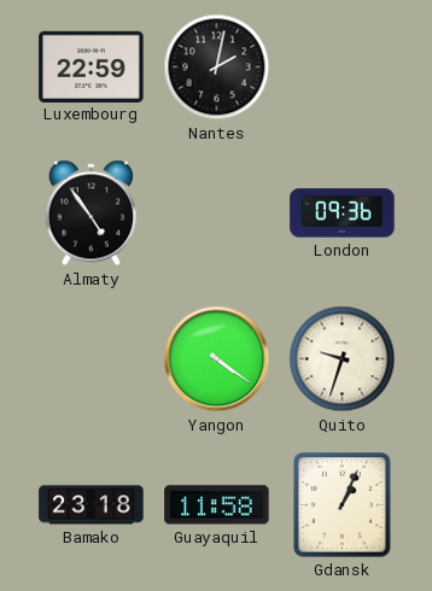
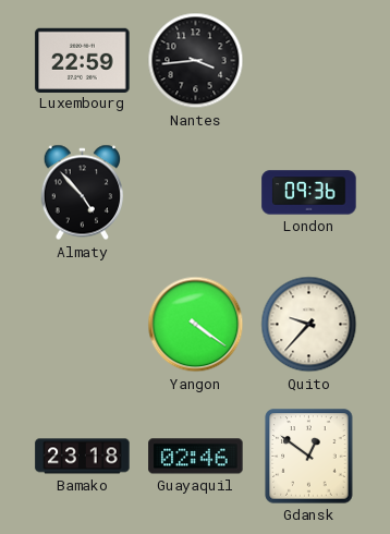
Nantes: 2:02 -> 3:44
Almaty: 4:54 -> 4:53
Quito: 9:33 -> 9:37
Guayaquil: 11:58 -> 02:46
Gdansk: 1:04 -> 12:51
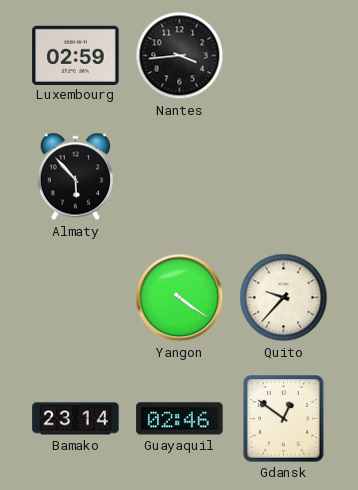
Luxembourg: 22:59 -> 02:59
Almaty: 4:53 -> 5:53
London: 09:36 -> none
Bamako: 23:18 -> 23:14
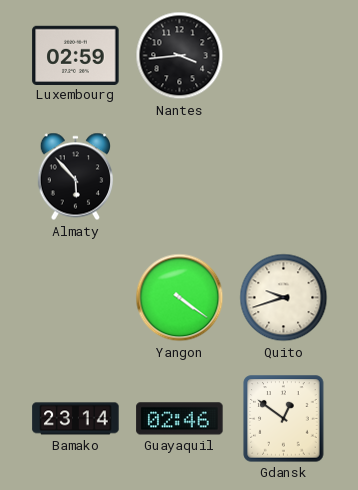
Quito: 9:37 -> 9:42
